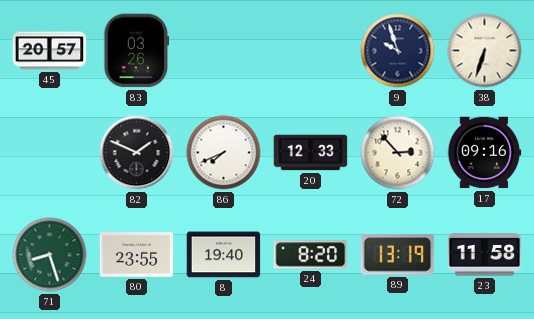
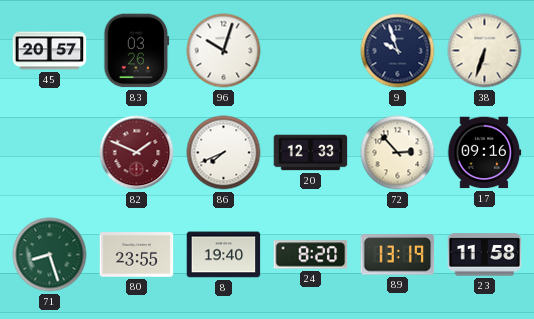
96: none -> 10:03
82 dial: black -> burgundy
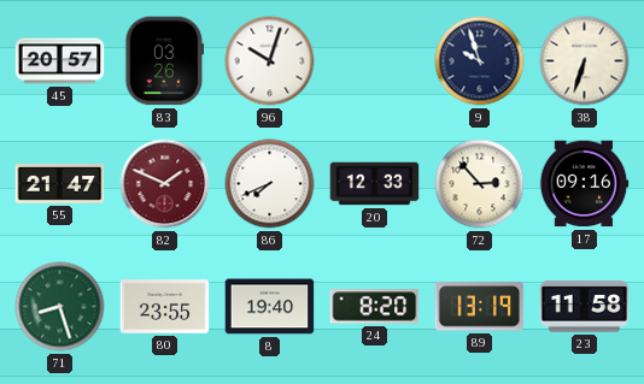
55: none -> 21:47
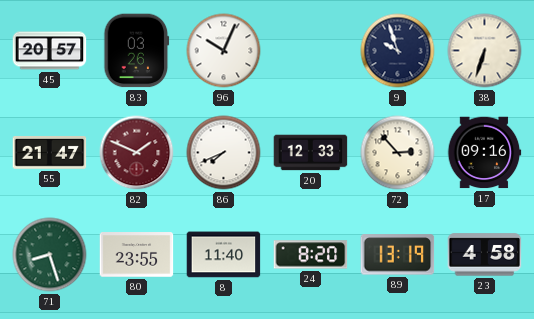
96: 10:03 -> 10:04
8: 19:40 -> 11:40
23: 11:58 -> 4:58
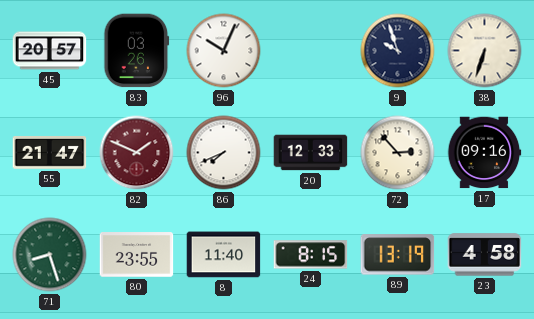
24: 8:20 -> 8:15
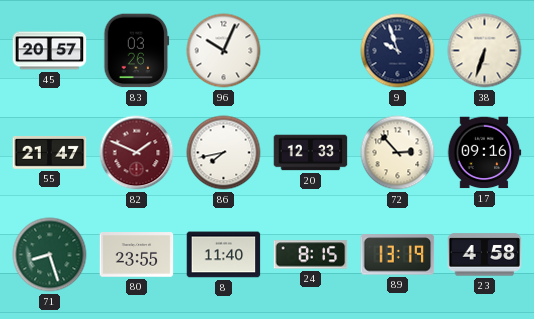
86: 7:41 -> 7:43
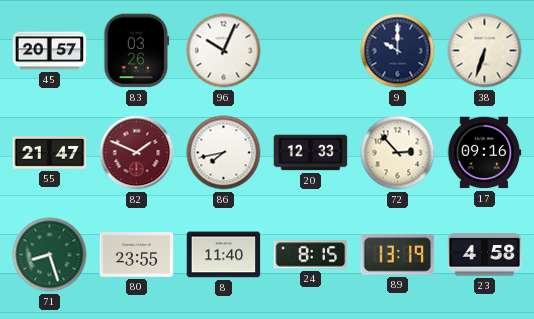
9: 9:57 -> 10:00
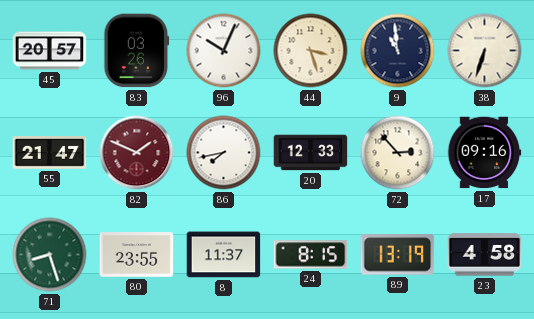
44: none -> 3:27
9: 10:00 -> 10:59
8: 11:40 -> 11:37
